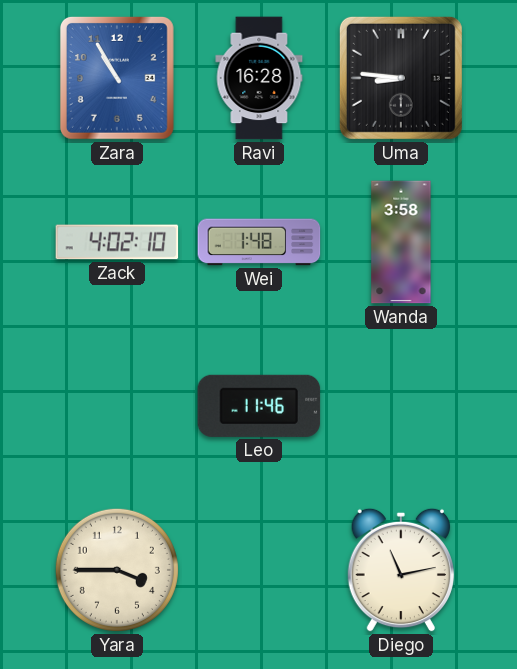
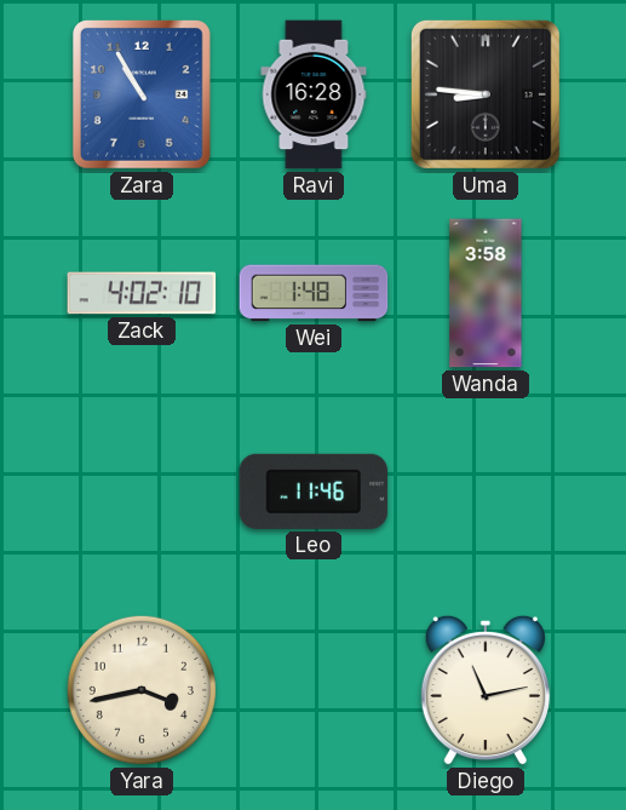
Yara: 3:45 -> 3:43
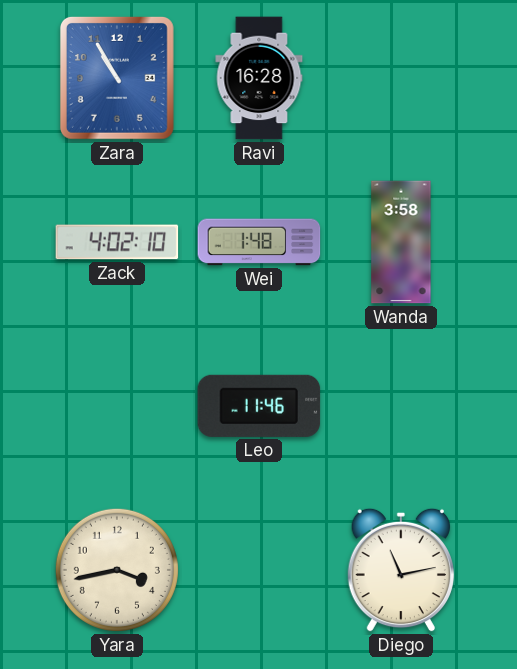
Uma: 8:46 -> none
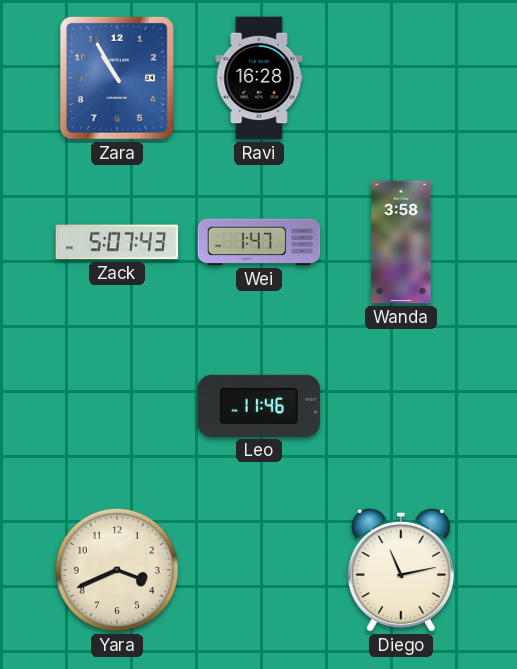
Zack: 4:02 -> 5:07
Wei: 1:48 -> 1:47
Yara: 3:43 -> 3:41
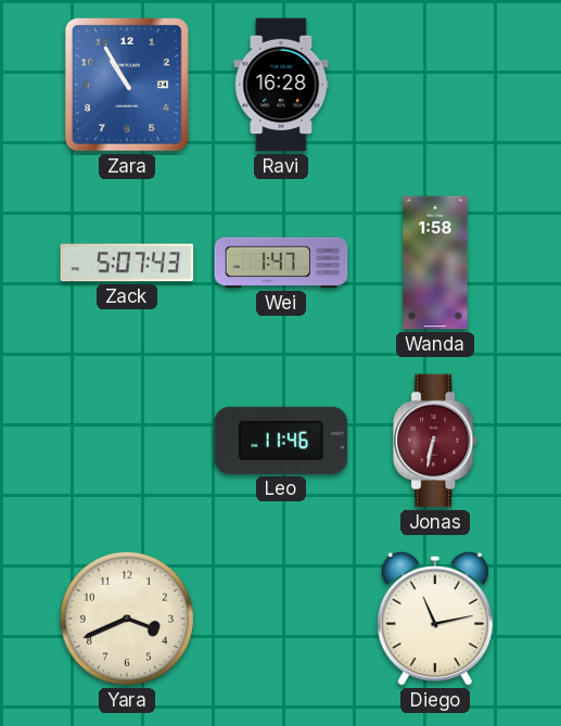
Wanda: 3:58 -> 1:58
Jonas: none -> 6:32
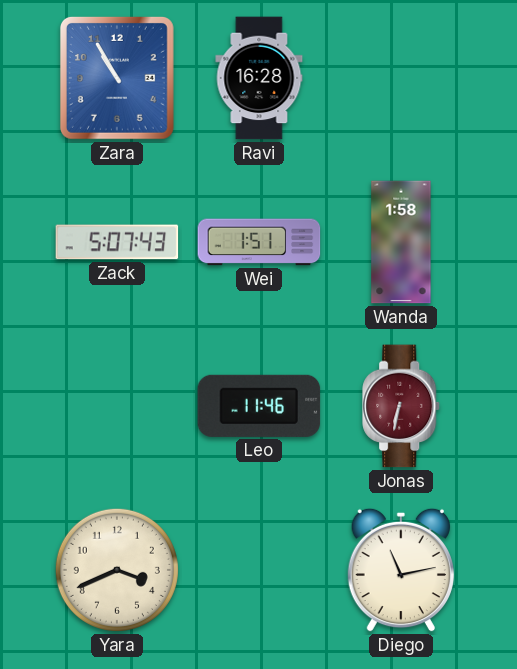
Wei: 1:47 -> 1:51
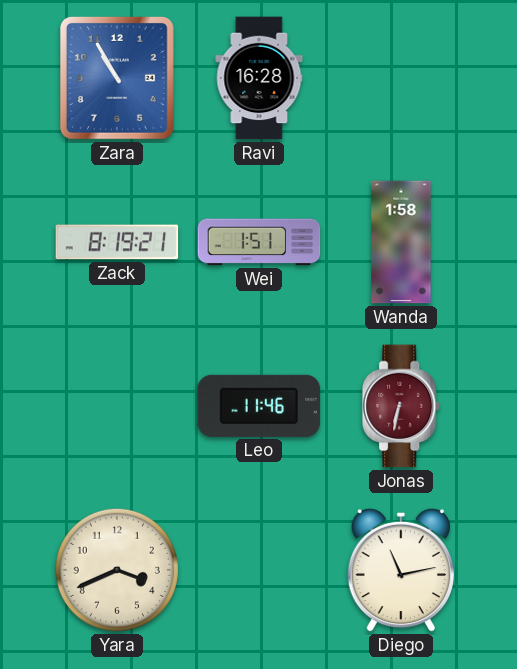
Zack: 5:07 -> 8:19
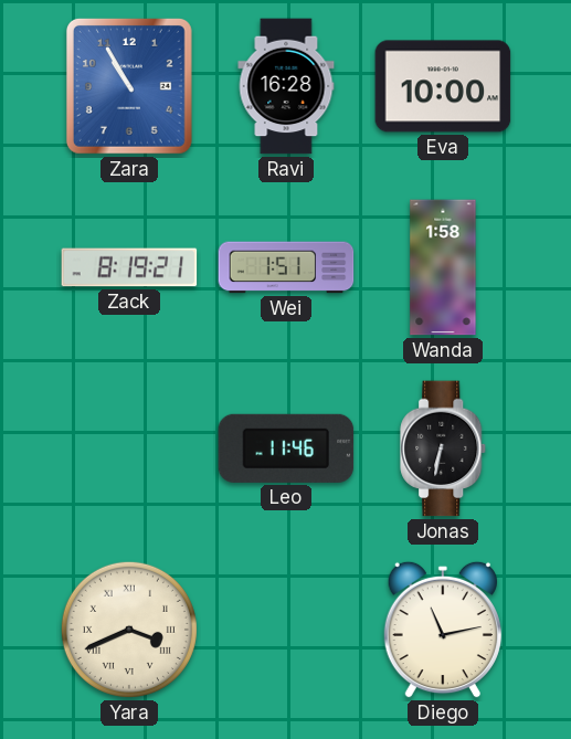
Eva: none -> 10:00
Jonas dial: burgundy -> black
Yara numerals: Arabic -> Roman
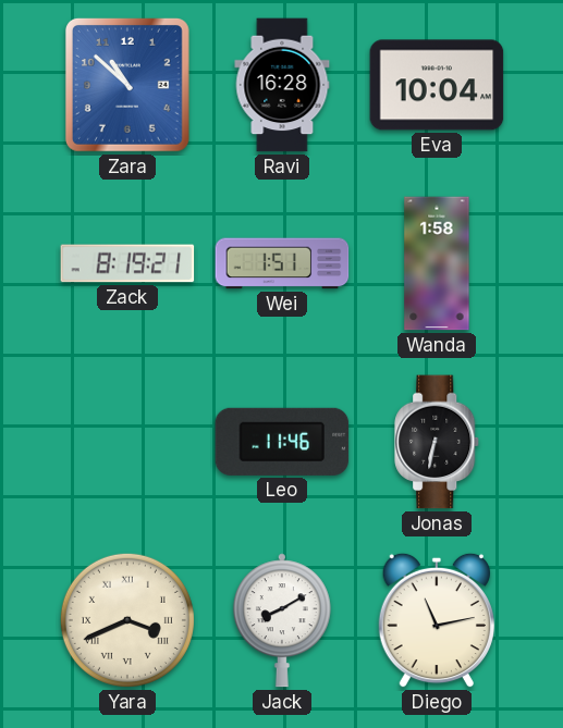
Zara: 10:55 -> 10:52
Eva: 10:00 -> 10:04
Jack: none -> 8:10
